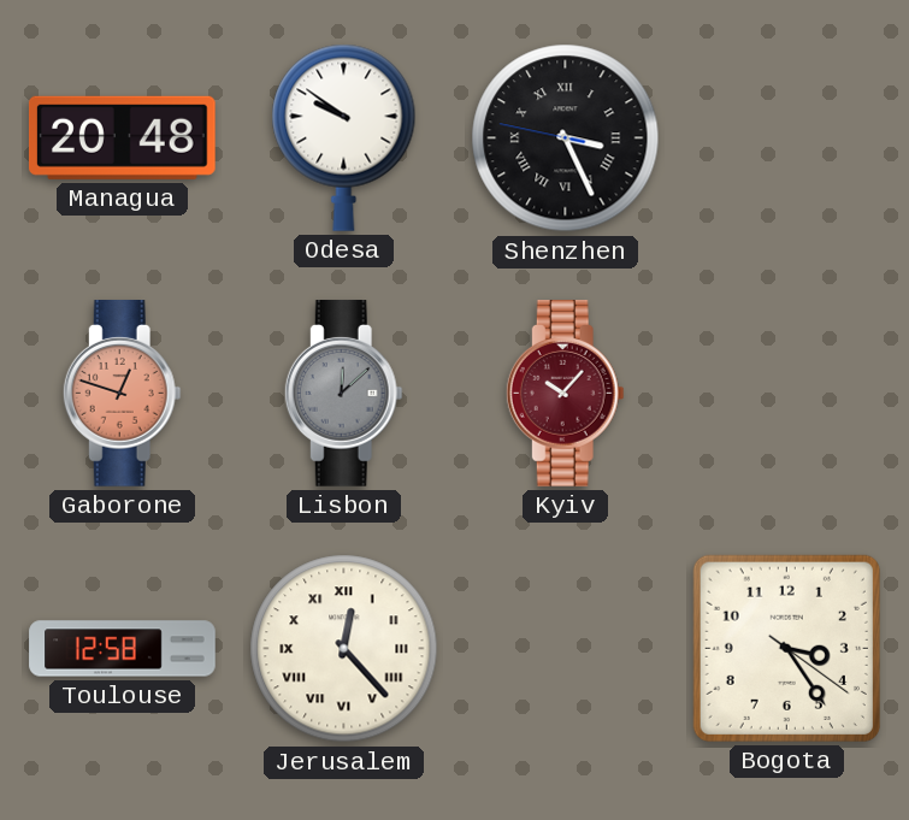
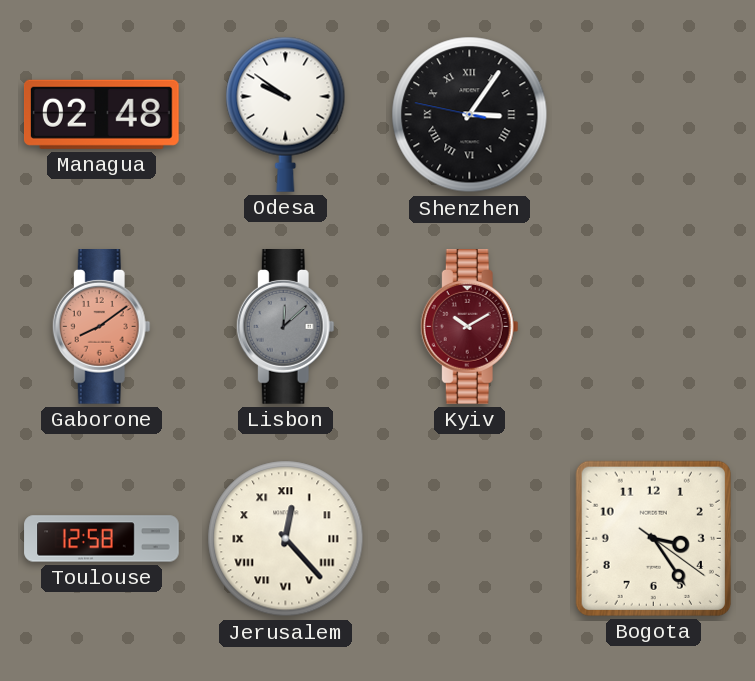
Managua: 20:48 -> 02:48
Shenzhen: 3:25 -> 3:05
Gaborone: 12:48 -> 8:09
Kyiv: 10:07 -> 10:10
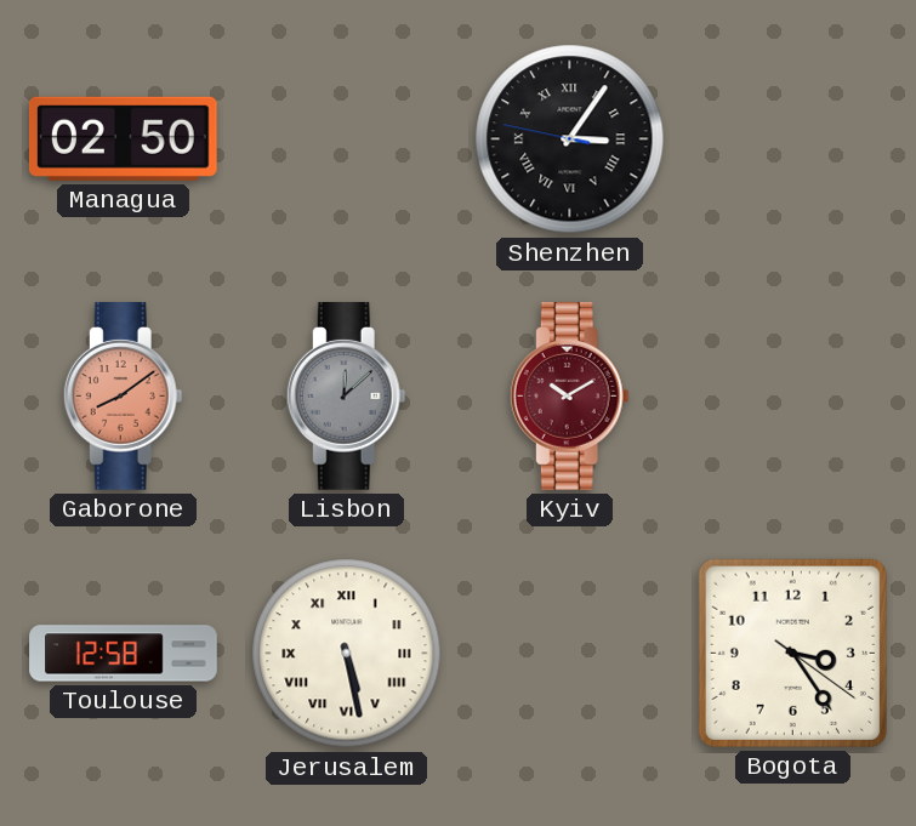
Managua: 02:48 -> 02:50
Odesa: 9:51 -> none
Jerusalem: 12:23 -> 5:28
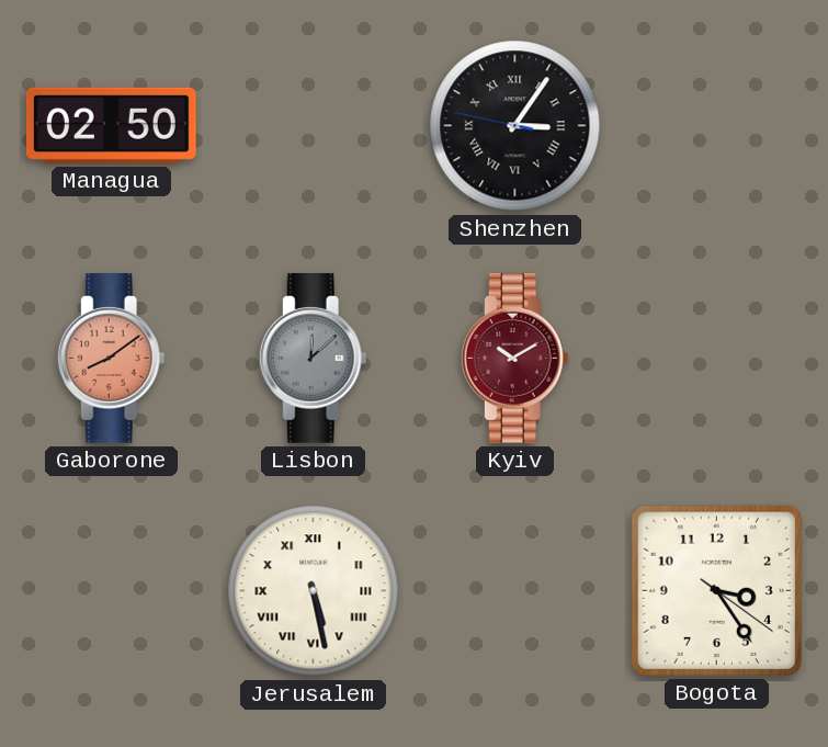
Toulouse: 12:58 -> none
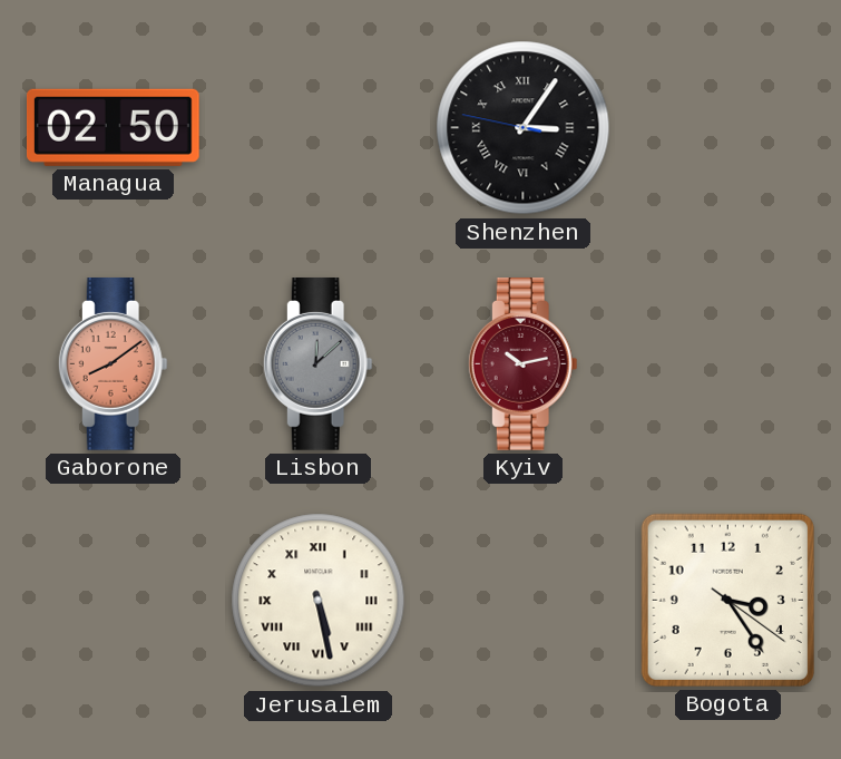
Kyiv: 10:10 -> 10:13
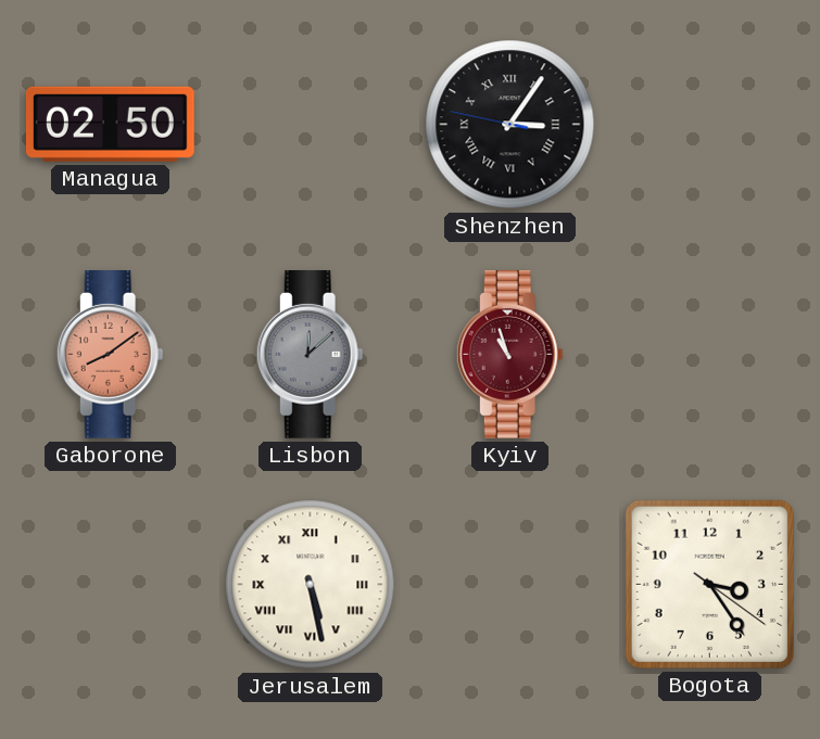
Kyiv: 10:13 -> 10:57
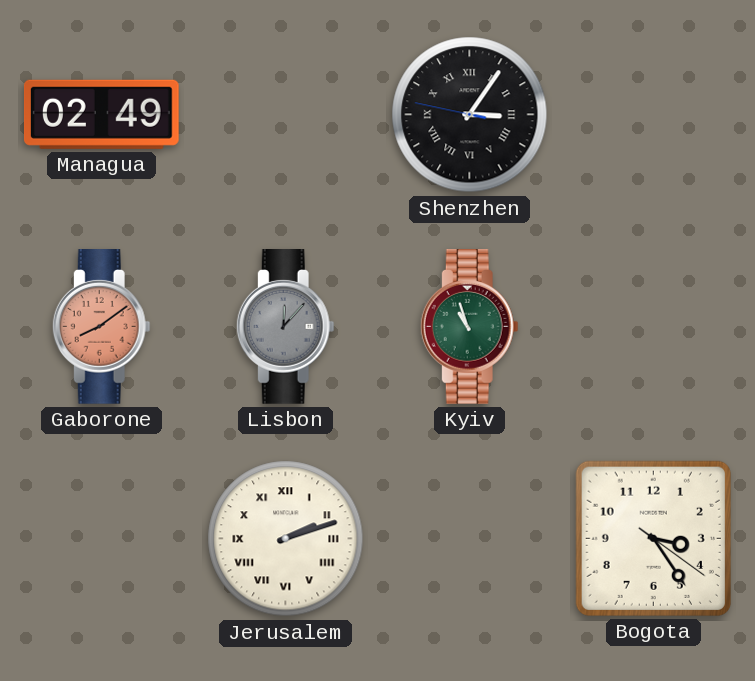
Managua: 02:50 -> 02:49
Lisbon: 12:08 -> 12:07
Kyiv dial: burgundy -> green
Jerusalem: 5:28 -> 2:12
